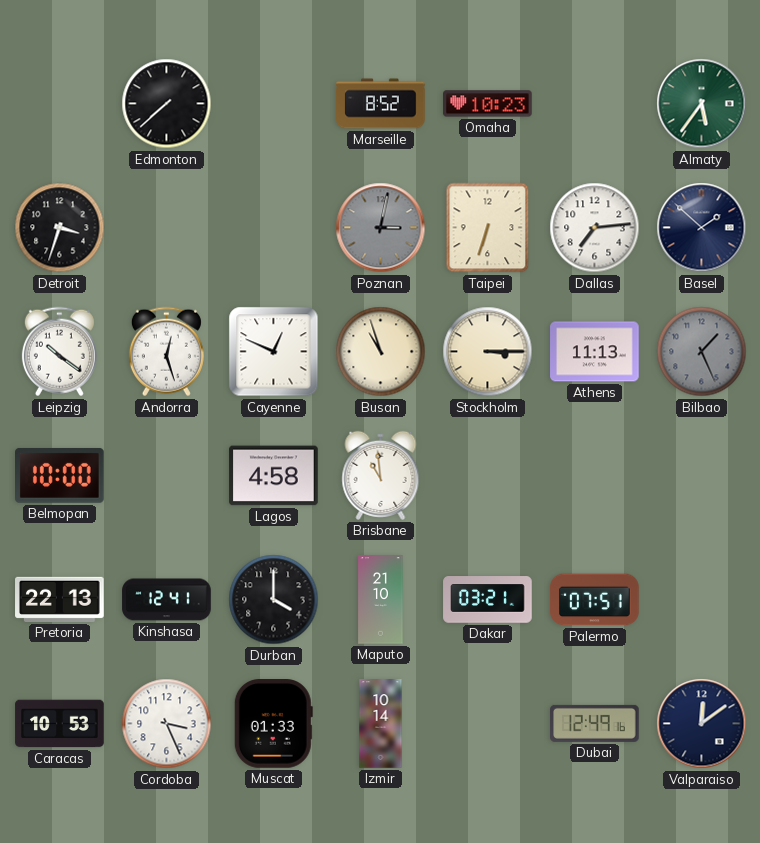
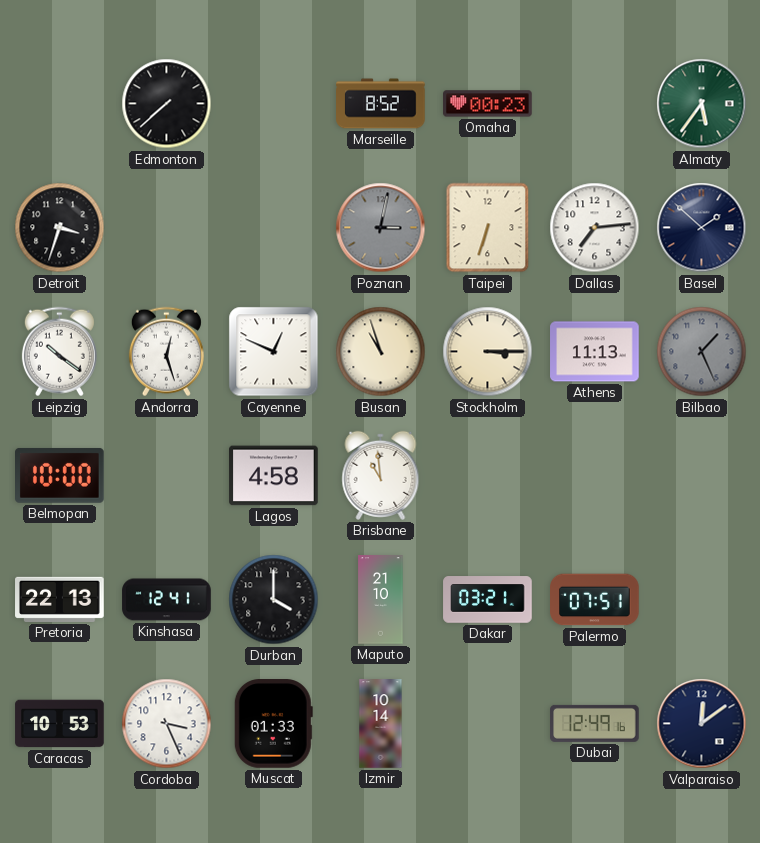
Omaha: 10:23 -> 00:23
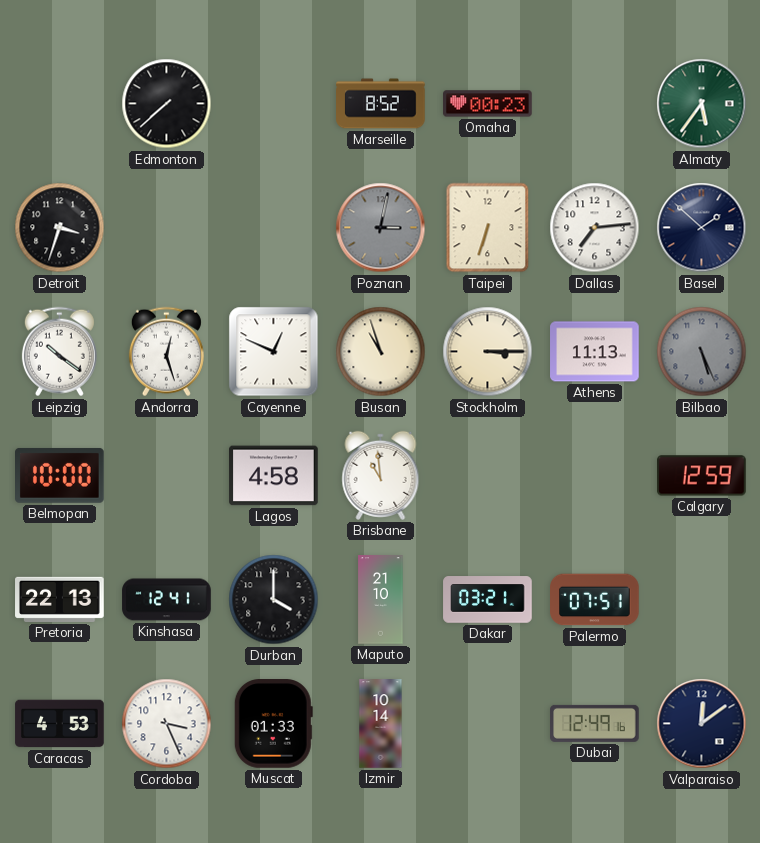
Bilbao: 1:26 -> 5:26
Calgary: none -> 12:59
Caracas: 10:53 -> 4:53
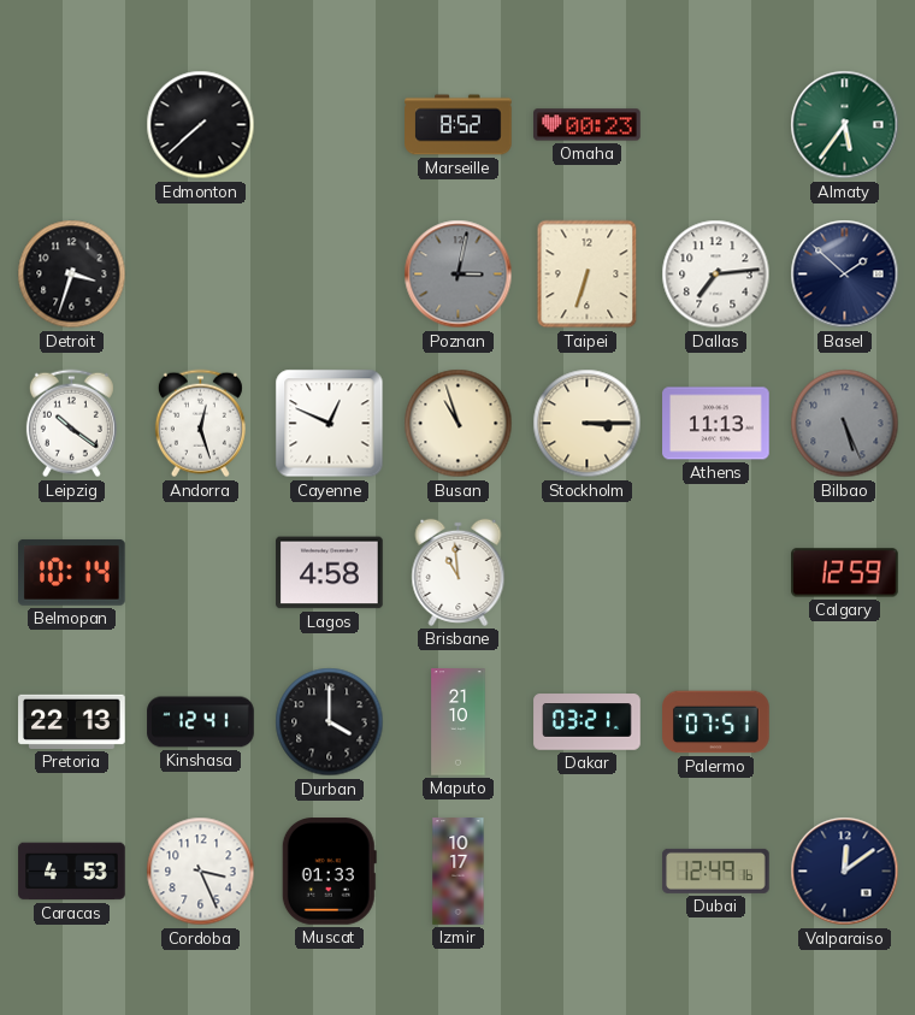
Belmopan: 10:00 -> 10:14
Izmir: 10:14 -> 10:17
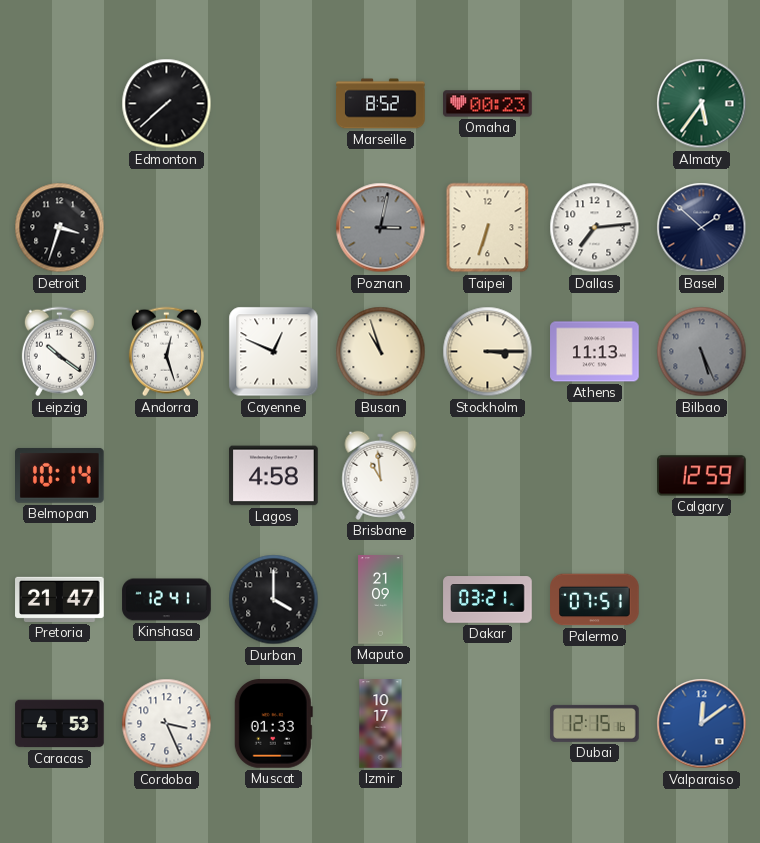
Pretoria: 22:13 -> 21:47
Maputo: 21:10 -> 21:09
Dubai: 12:49 -> 12:15
Valparaiso dial: navy -> blue
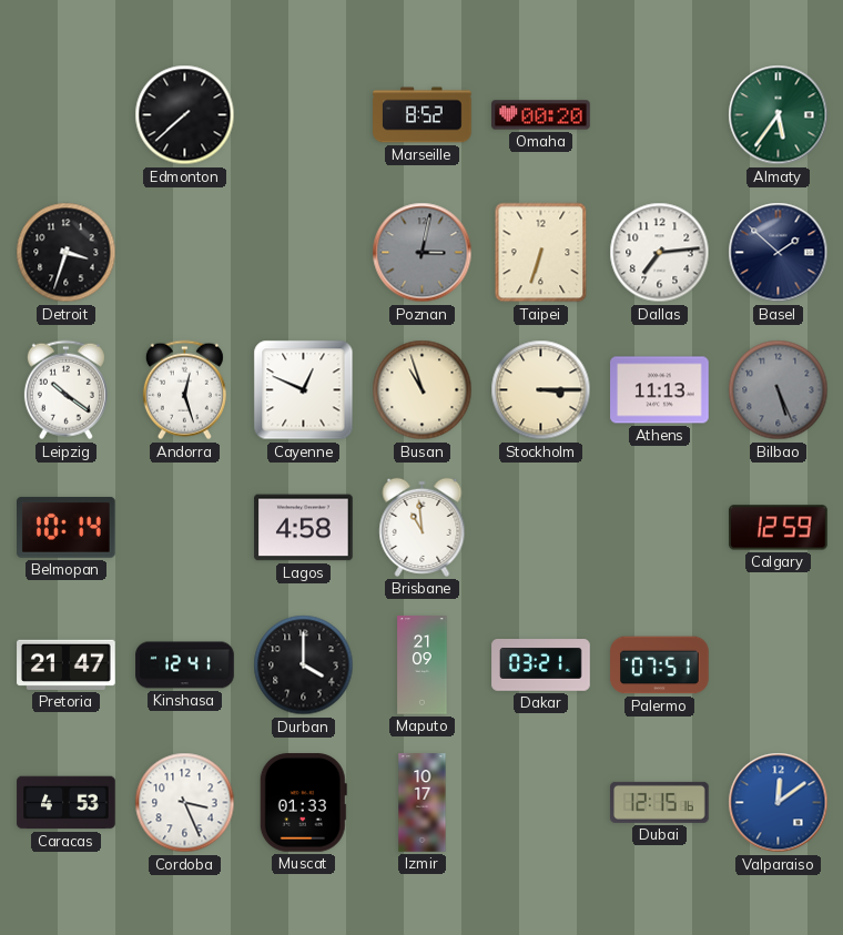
Omaha: 00:23 -> 00:20
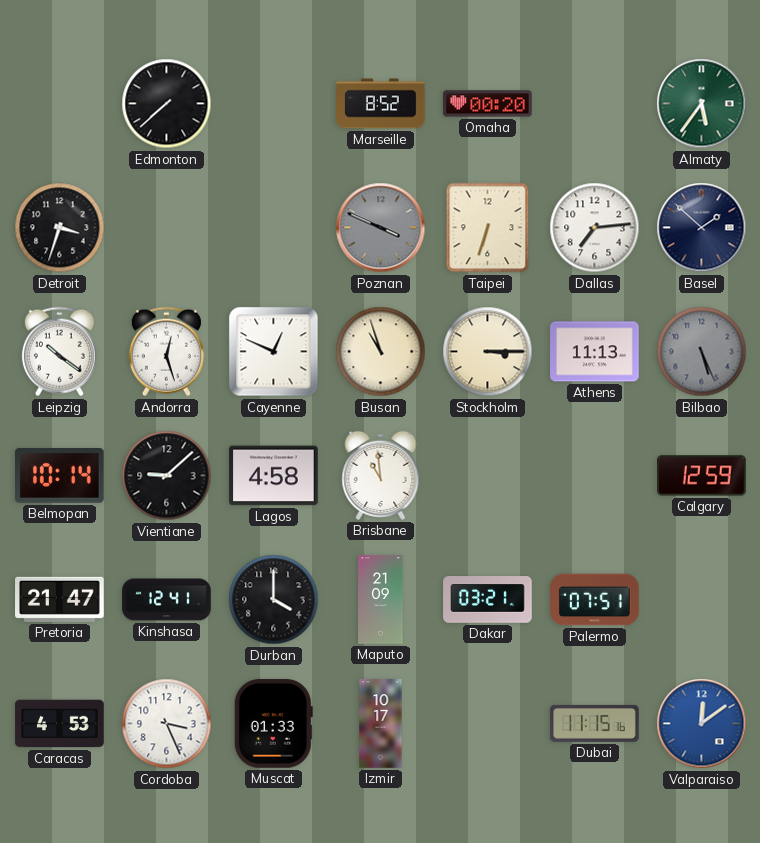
Poznan: 3:02 -> 3:49
Vientiane: none -> 9:08
Dubai: 12:15 -> 11:15
